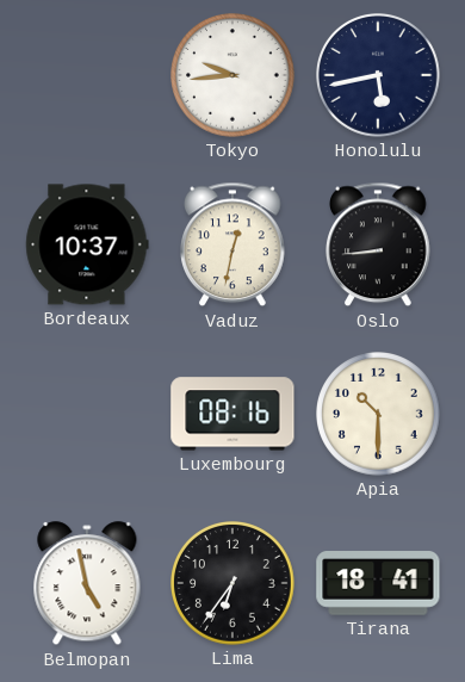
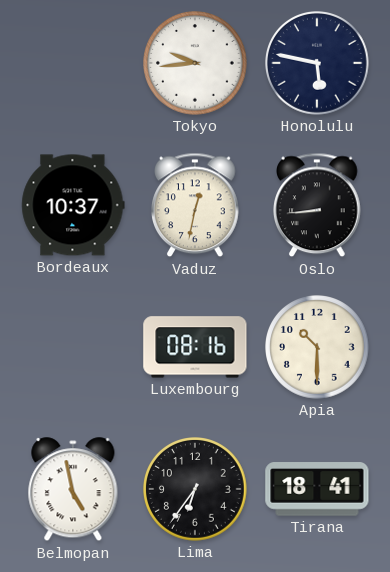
Honolulu: 5:43 -> 5:47
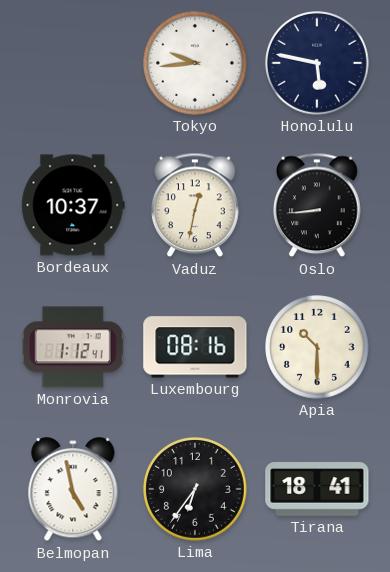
Monrovia: none -> 1:12
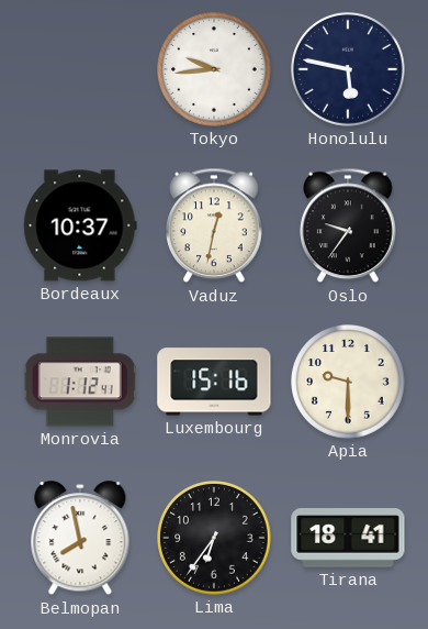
Oslo: 8:44 -> 9:36
Luxembourg: 08:16 -> 15:16
Apia: 10:30 -> 9:30
Belmopan: 4:58 -> 7:58
